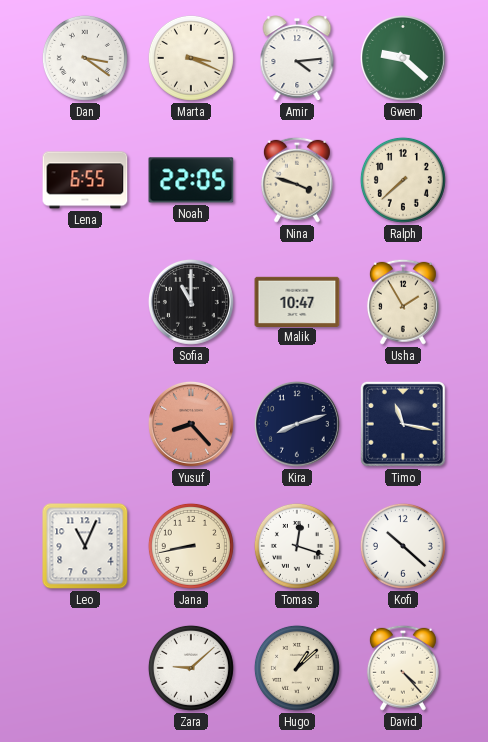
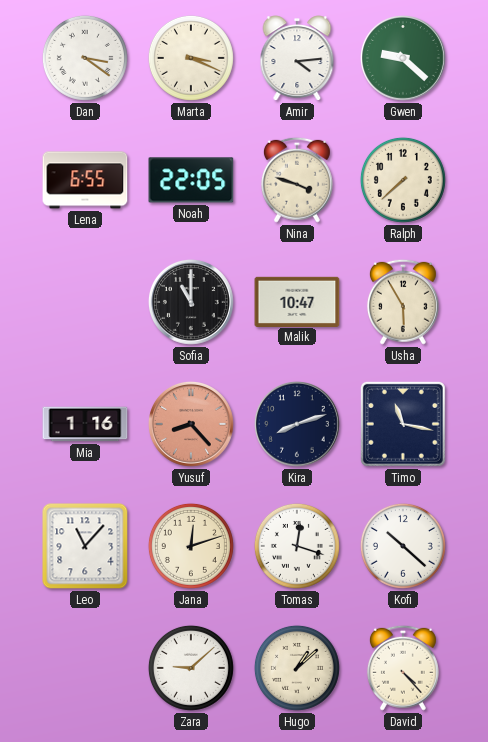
Usha: 1:55 -> 5:55
Mia: none -> 1:16
Leo: 11:04 -> 11:07
Jana: 8:43 -> 12:12
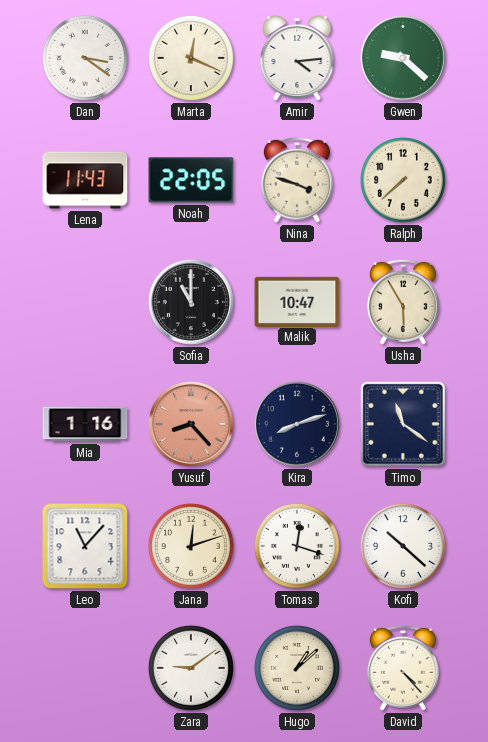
Marta: 3:19 -> 12:19
Lena: 6:55 -> 11:43
Timo: 11:17 -> 11:21
Zara: 9:08 -> 9:09
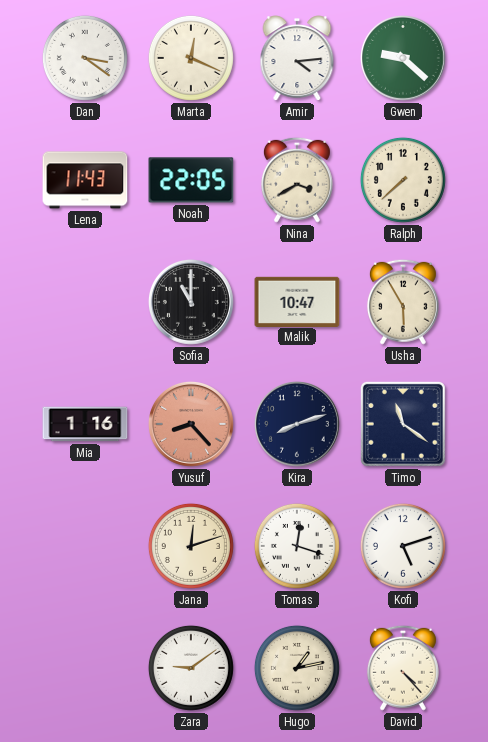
Nina: 3:48 -> 3:40
Leo: 11:07 -> none
Kofi: 10:22 -> 5:12
Hugo: 1:08 -> 1:13
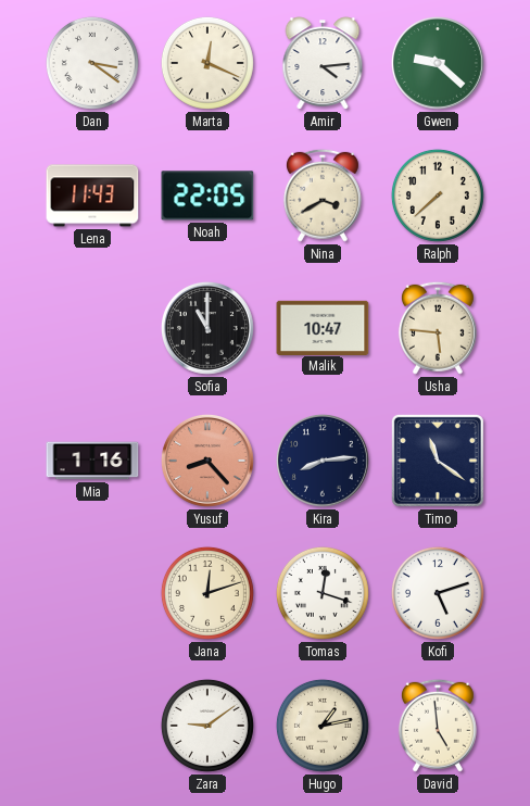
Usha: 5:55 -> 5:46
Kira: 8:12 -> 8:14
David: 4:23 -> 4:59
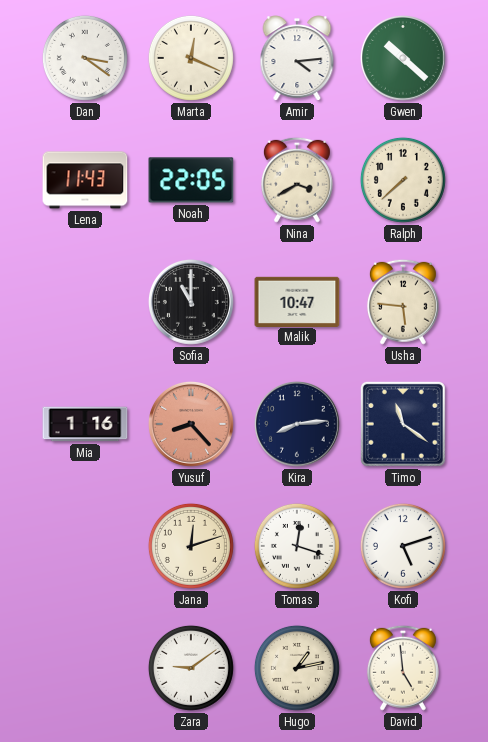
Gwen: 9:22 -> 10:22
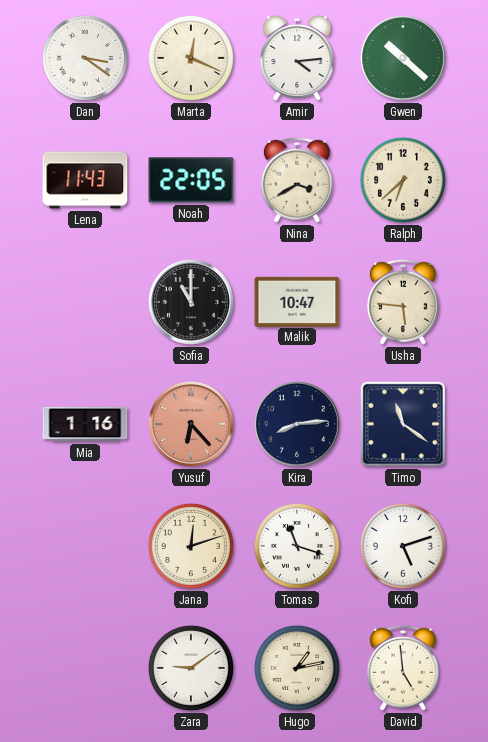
Ralph: 7:38 -> 6:38
Yusuf: 8:23 -> 6:23
Tomas: 12:18 -> 11:18
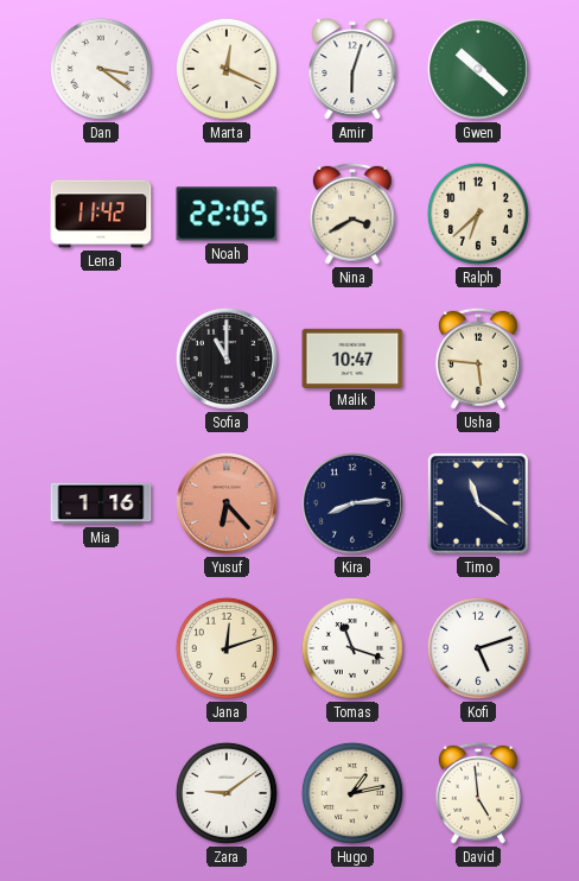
Amir: 4:14 -> 6:03
Lena: 11:43 -> 11:42
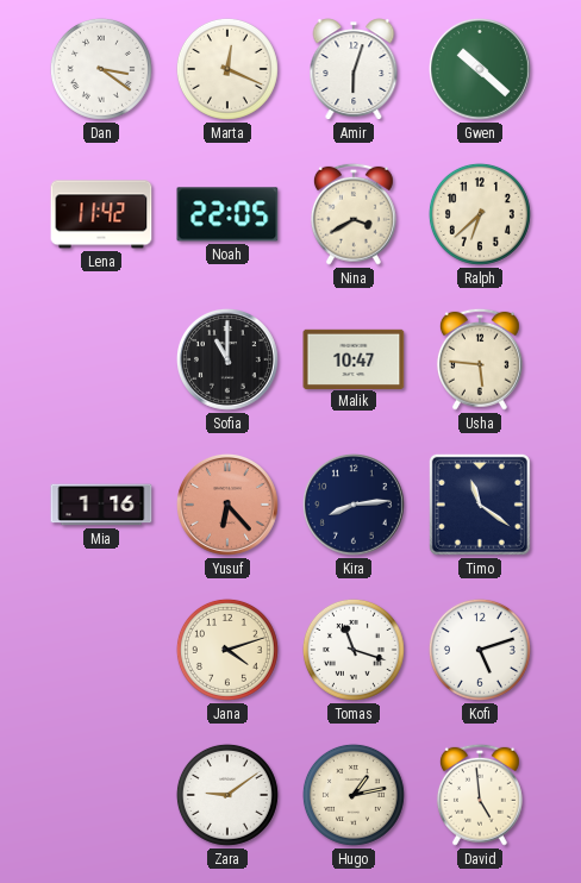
Jana: 12:12 -> 4:12
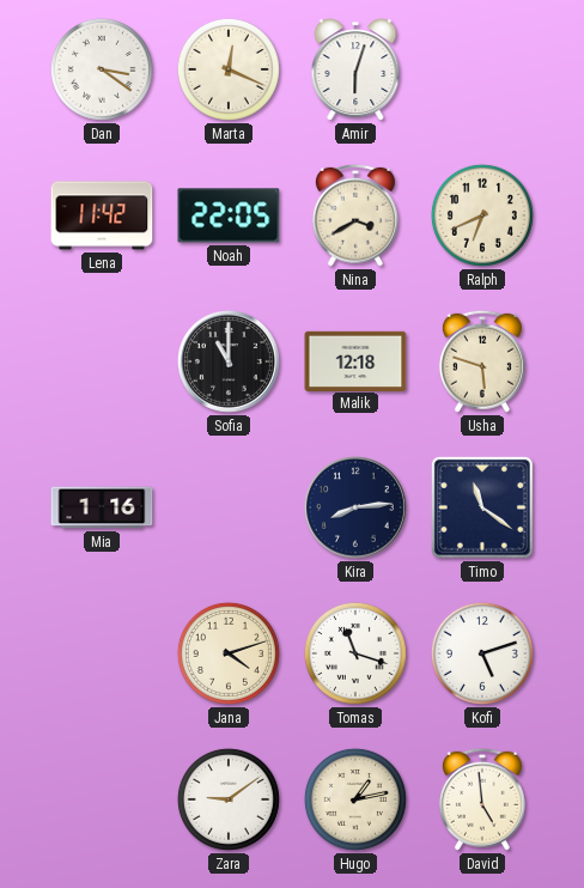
Gwen: 10:22 -> none
Ralph: 6:38 -> 6:41
Malik: 10:47 -> 12:18
Usha: 5:46 -> 5:48
Yusuf: 6:23 -> none
